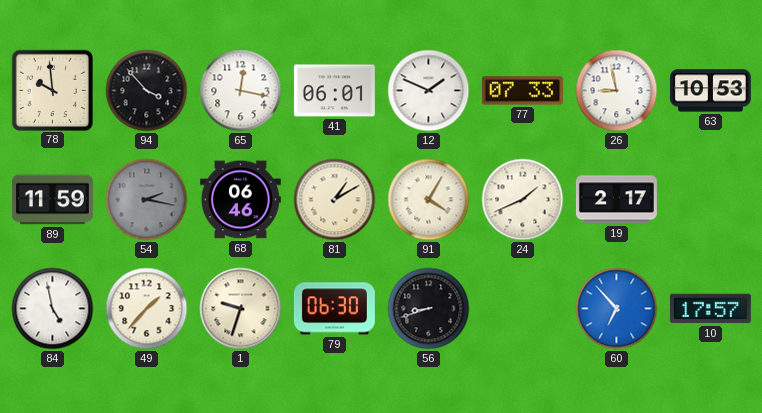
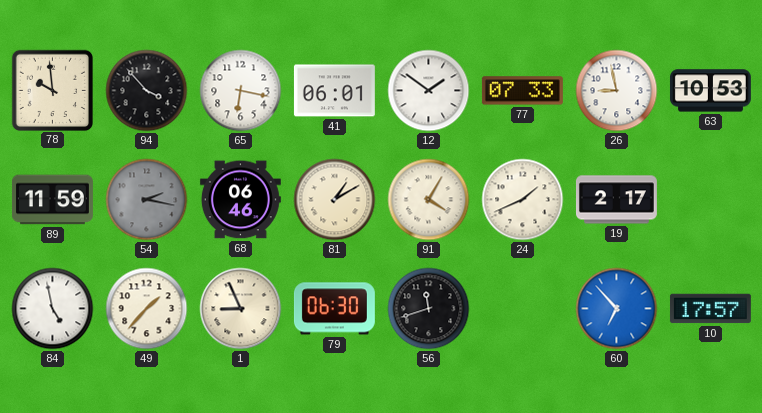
65: 12:17 -> 6:17
12: 1:49 -> 1:51
1: 9:33 -> 8:56
56: 8:42 -> 11:42
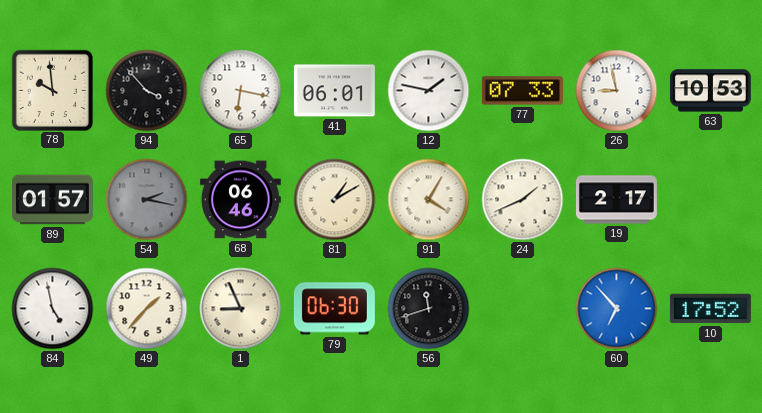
12: 1:51 -> 1:47
89: 11:59 -> 01:57
10: 17:57 -> 17:52
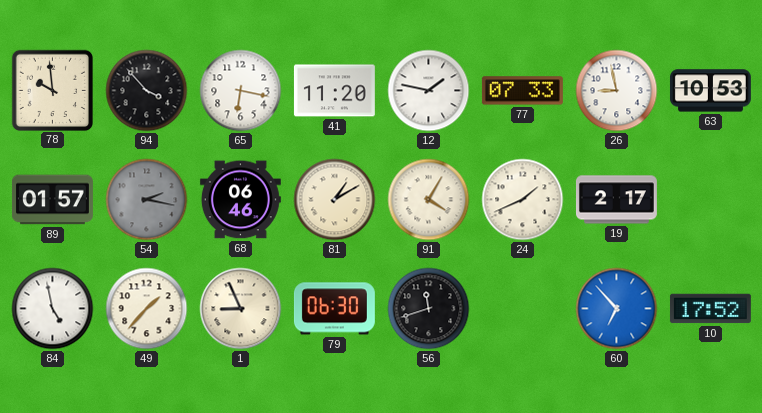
41: 06:01 -> 11:20
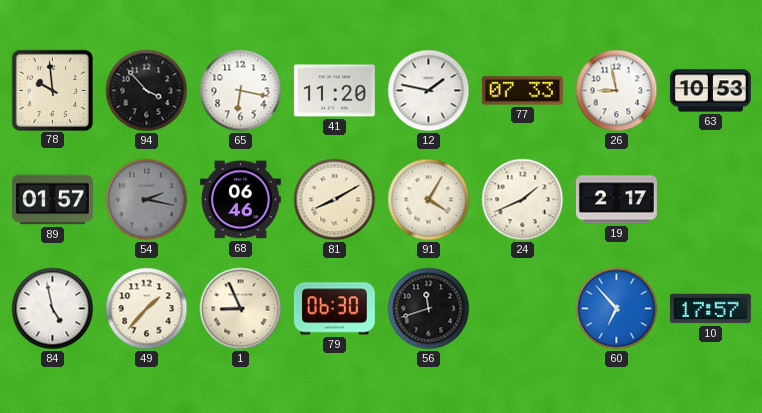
81: 1:10 -> 8:10
10: 17:52 -> 17:57
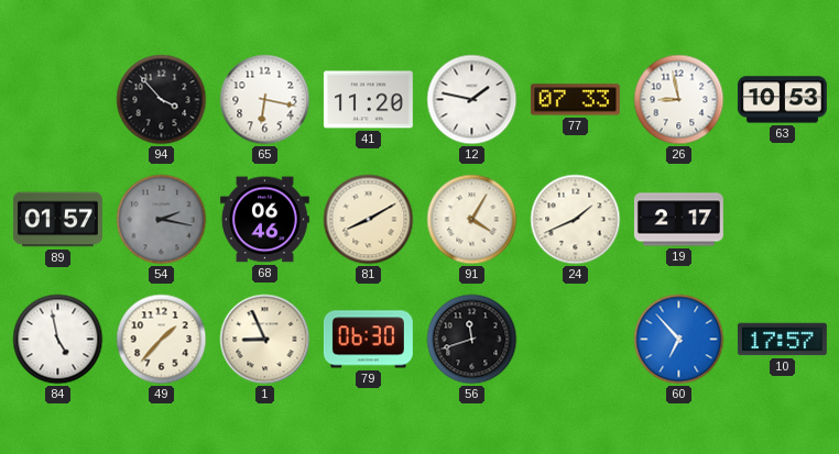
78: 9:59 -> none
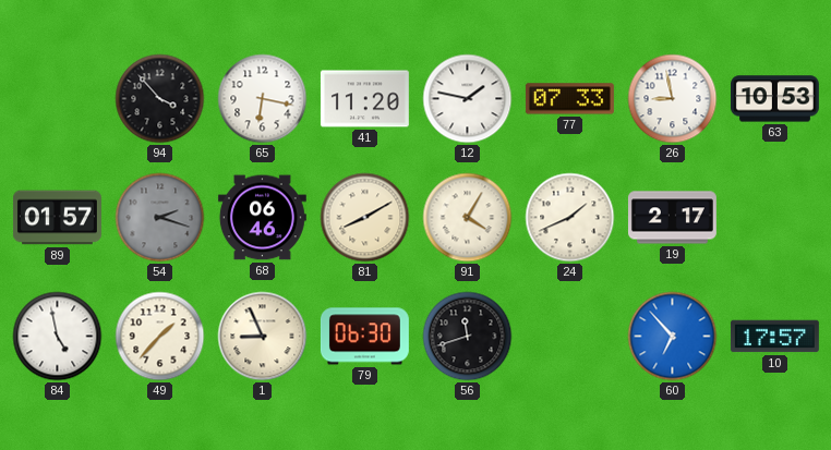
54: 2:17 -> 2:18
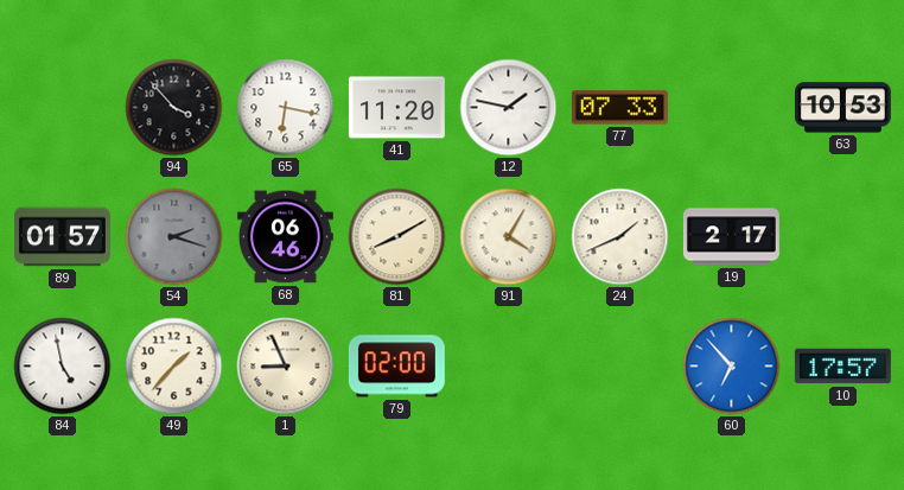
26: 8:58 -> none
79: 06:30 -> 02:00
56: 11:42 -> none
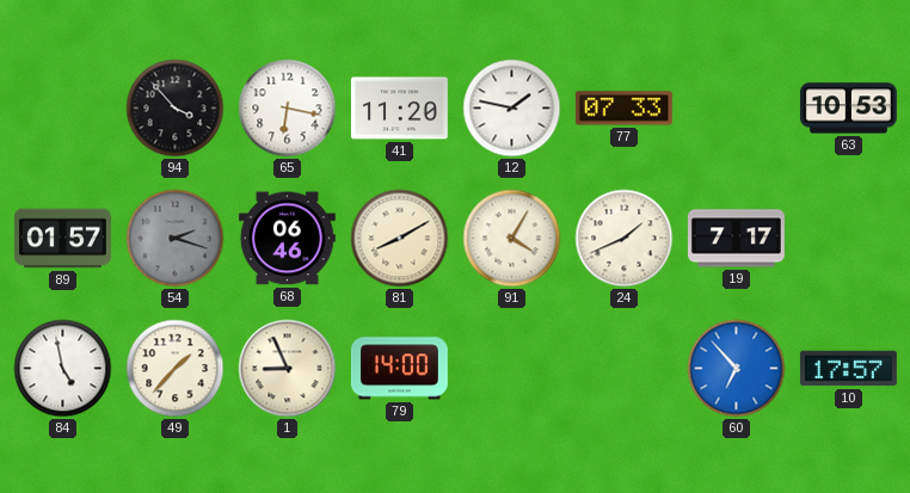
19: 2:17 -> 7:17
79: 02:00 -> 14:00
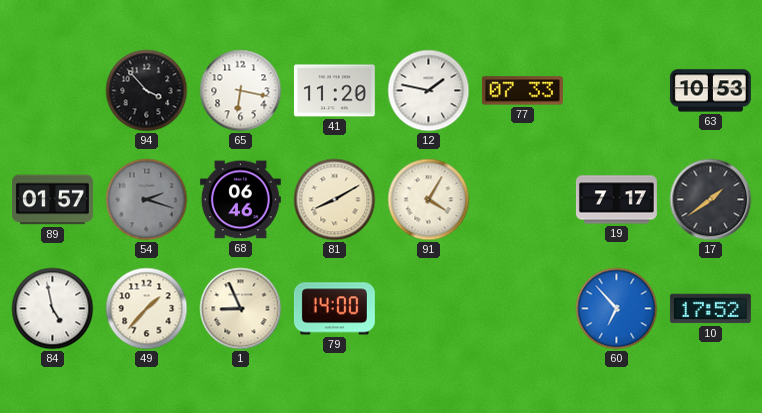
24: 1:41 -> none
17: none -> 1:39
10: 17:57 -> 17:52
